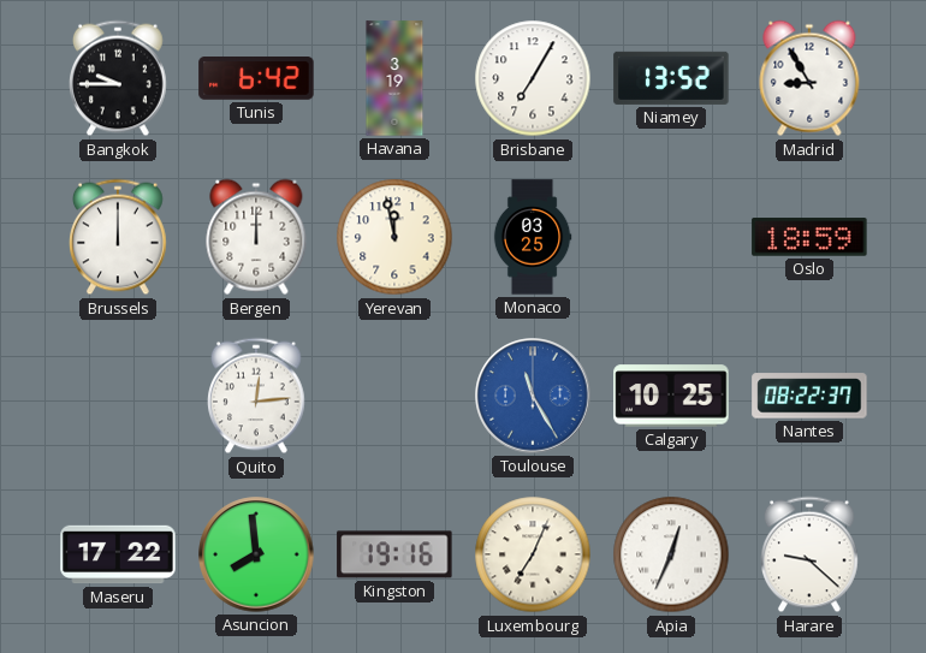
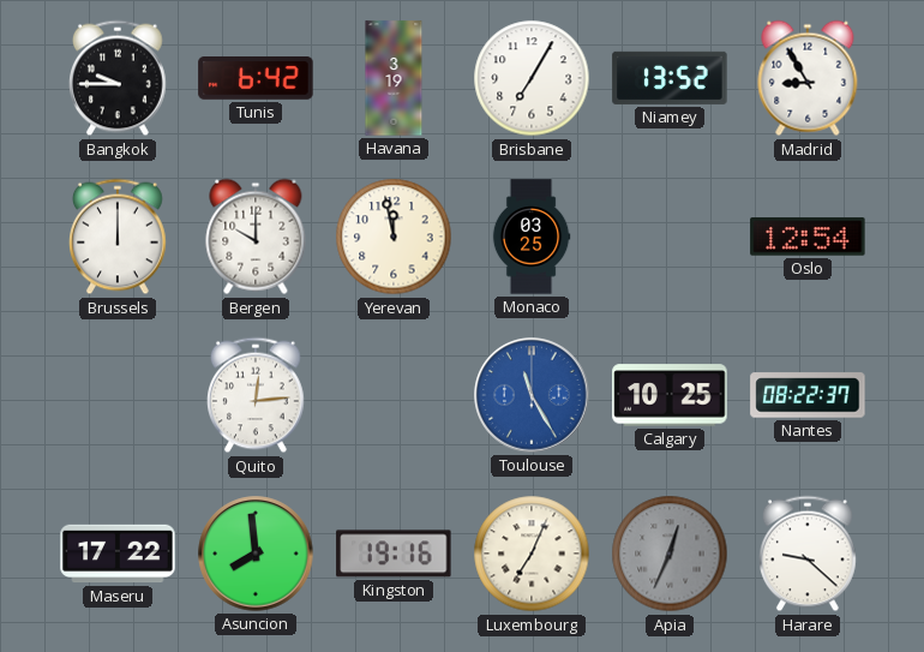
Bergen: 12:00 -> 10:00
Oslo: 18:59 -> 12:54
Apia dial: white -> grey
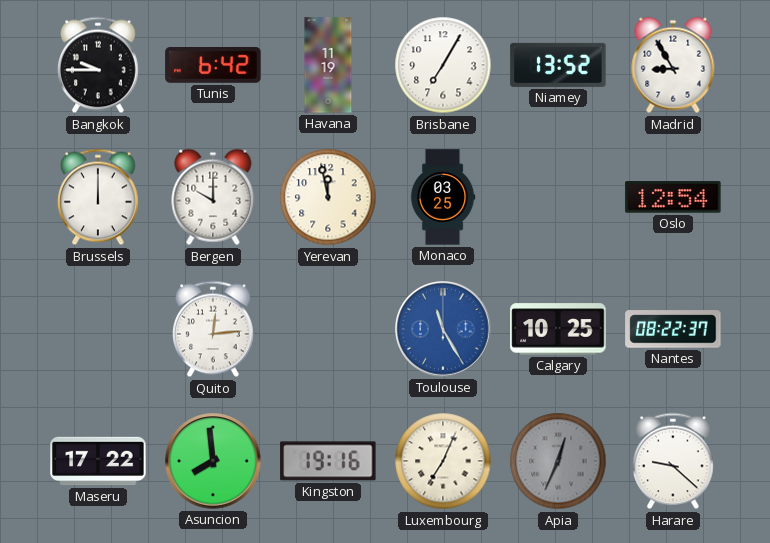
Havana: 3:19 -> 11:19
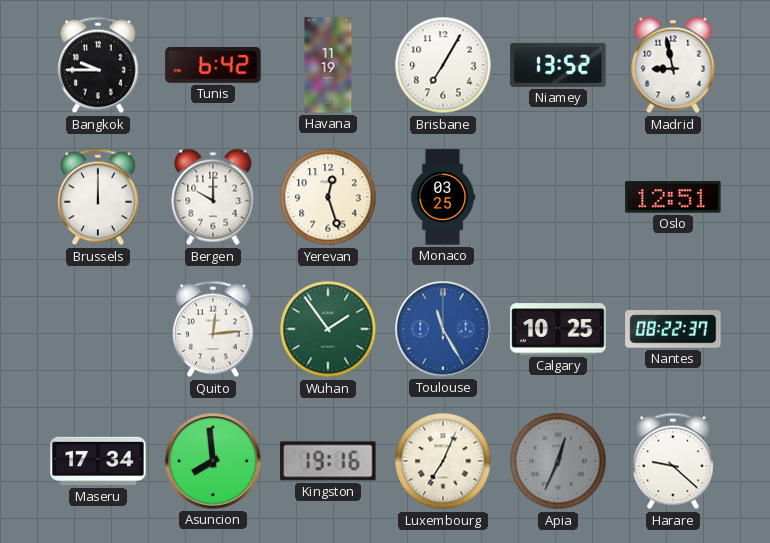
Madrid: 8:55 -> 8:58
Yerevan: 11:58 -> 12:27
Oslo: 12:54 -> 12:51
Wuhan: none -> 1:54
Maseru: 17:22 -> 17:34
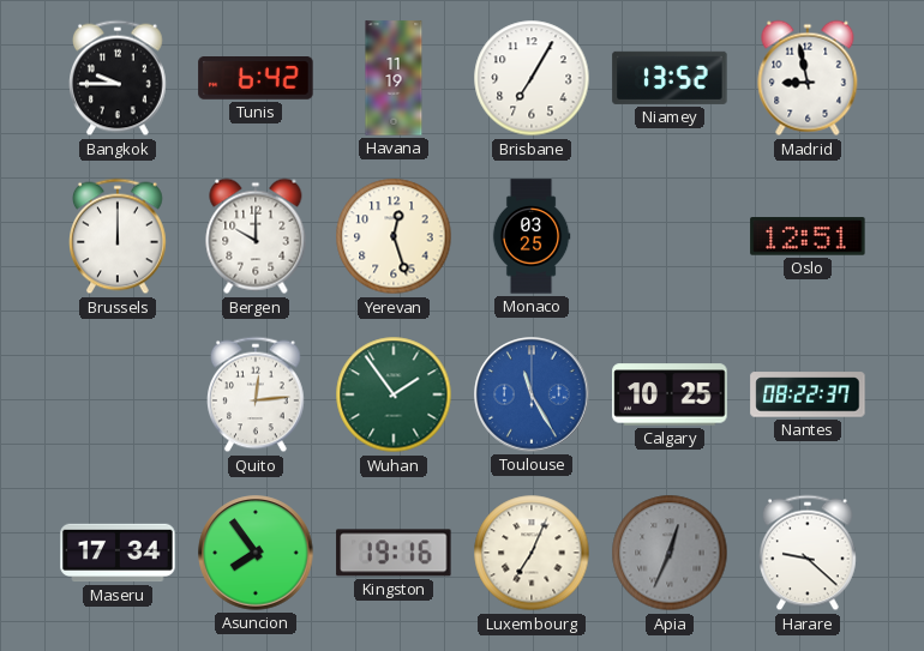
Asuncion: 7:59 -> 7:54
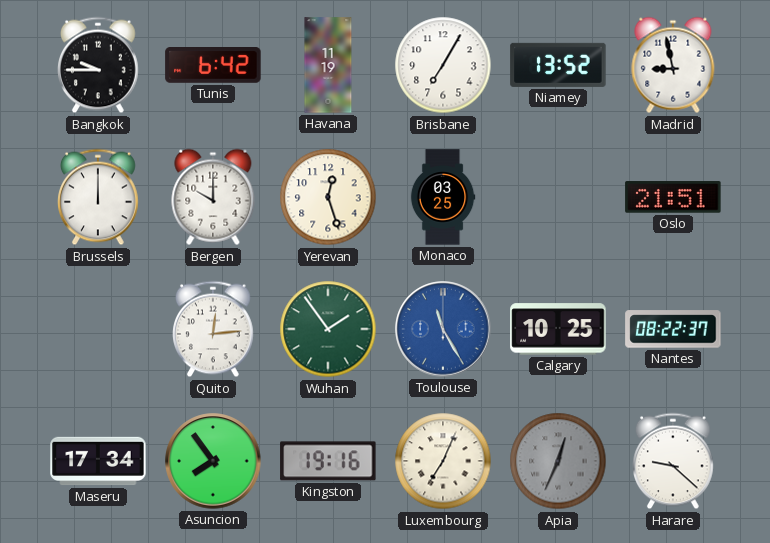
Oslo: 12:51 -> 21:51
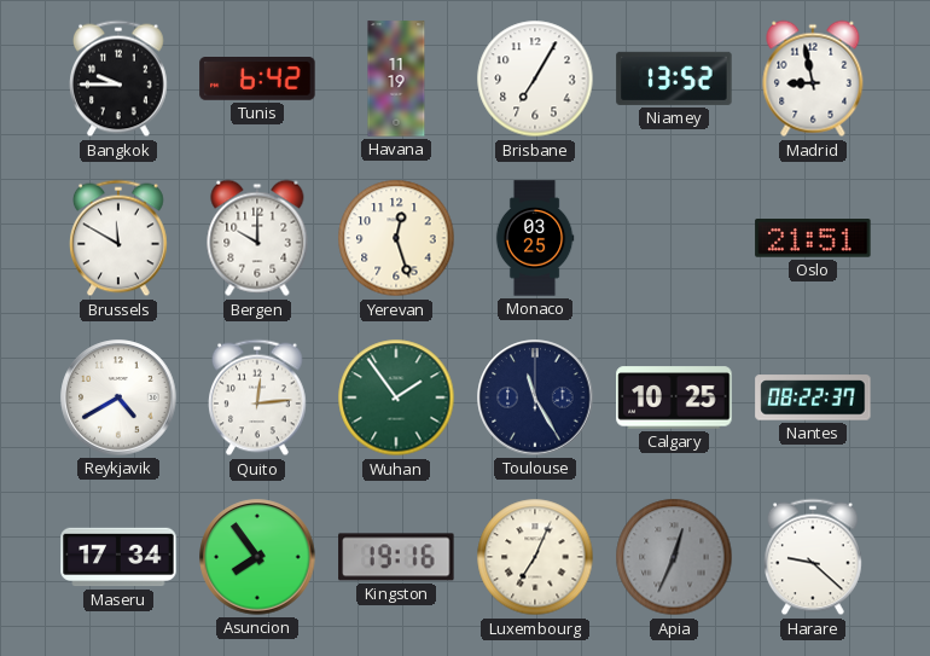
Brussels: 12:00 -> 11:50
Reykjavik: none -> 4:40
Toulouse dial: blue -> navy
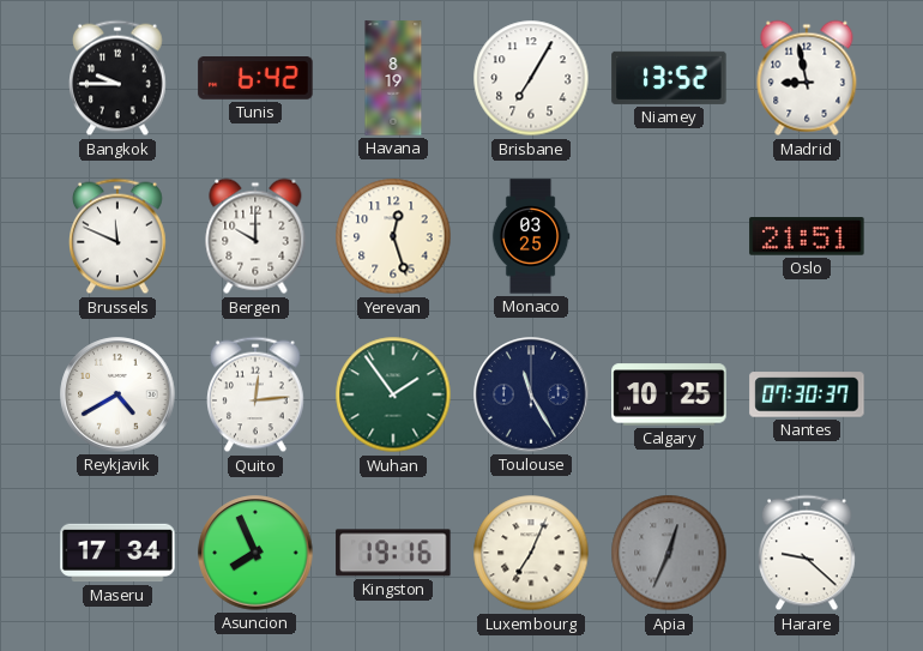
Havana: 11:19 -> 8:19
Brussels: 11:50 -> 11:49
Nantes: 08:22 -> 07:30
Asuncion: 7:54 -> 7:56
